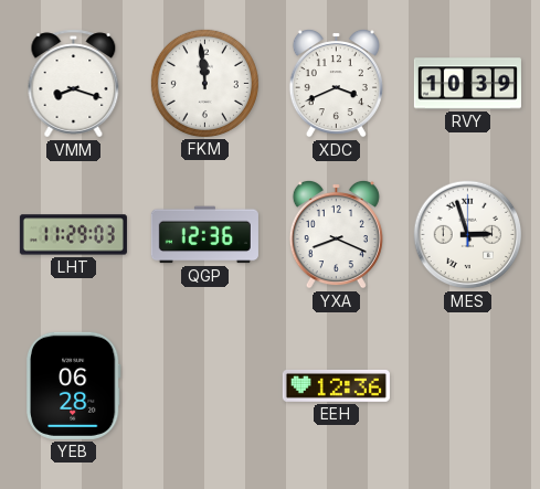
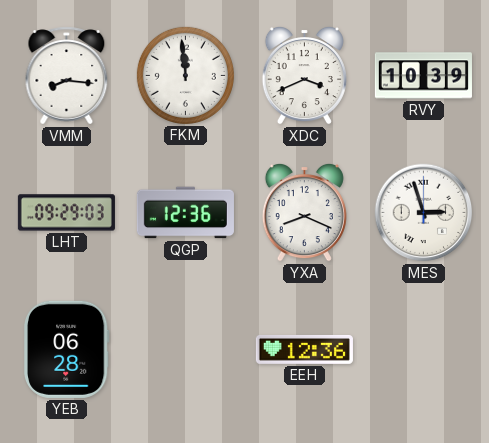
VMM: 8:18 -> 8:16
LHT: 11:29 -> 09:29
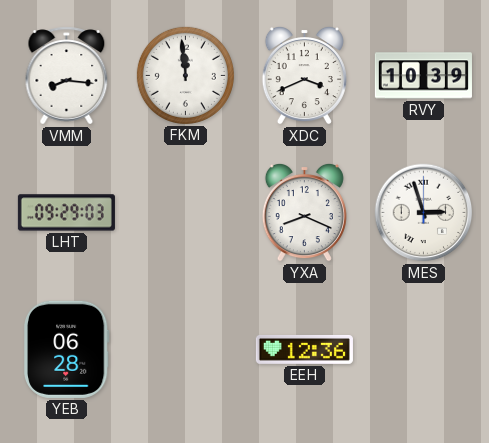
QGP: 12:36 -> none
